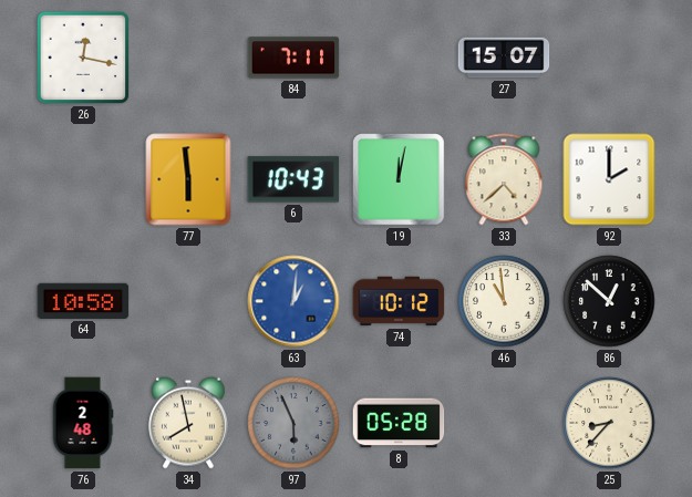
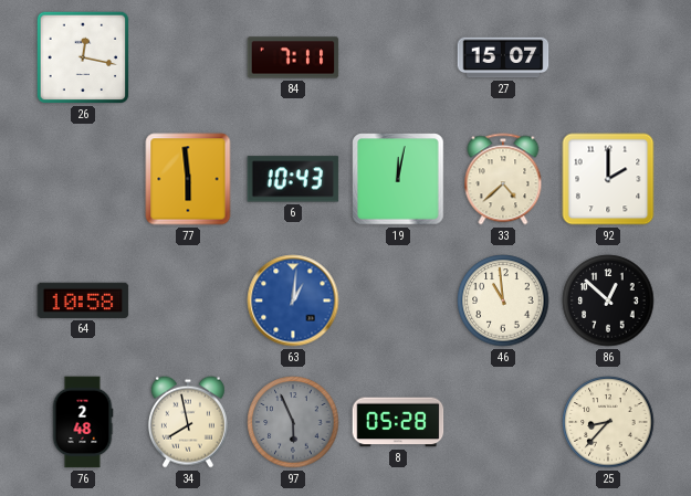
74: 10:12 -> none
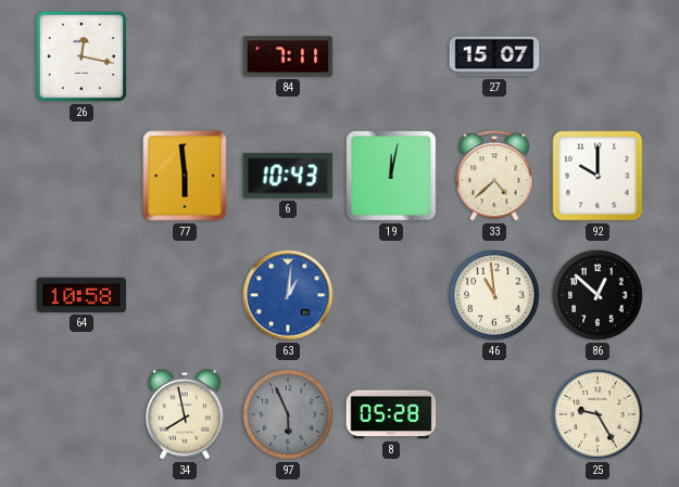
92: 2:00 -> 10:00
76: 2:48 -> none
25: 8:37 -> 9:25
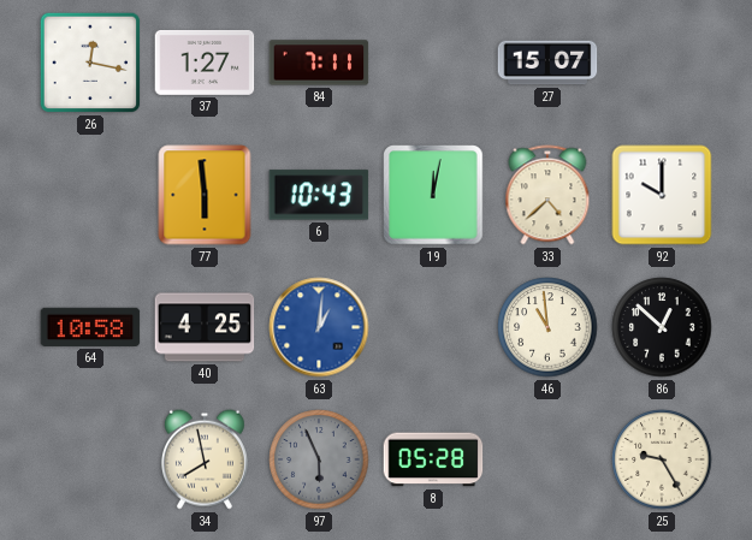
37: none -> 1:27
40: none -> 4:25
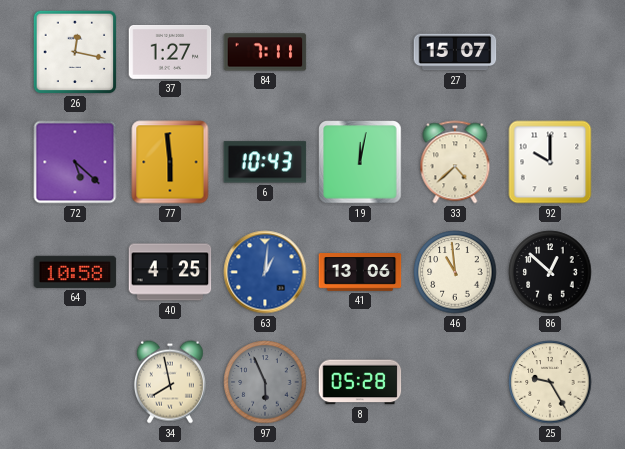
72: none -> 5:22
41: none -> 13:06
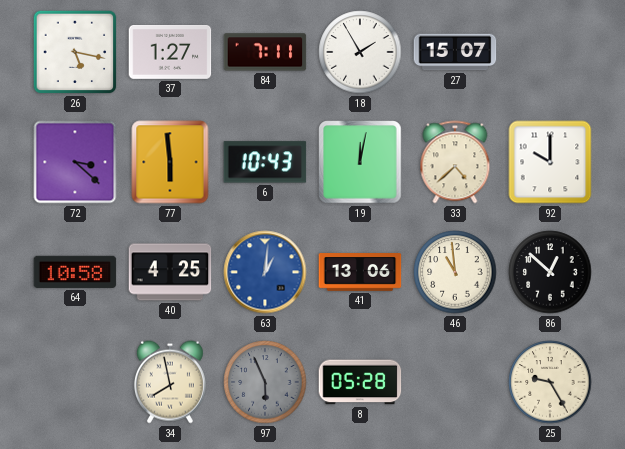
26: 12:17 -> 5:17
18: none -> 1:55
72: 5:22 -> 3:22
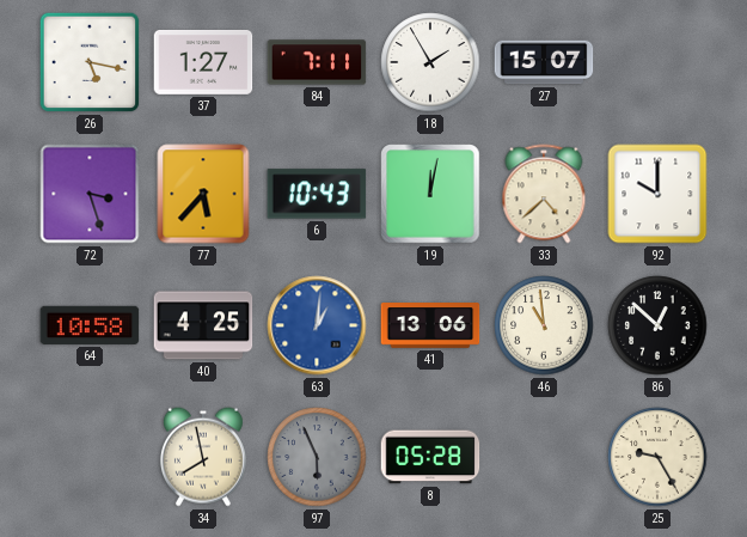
72: 3:22 -> 3:27
77: 5:59 -> 5:37
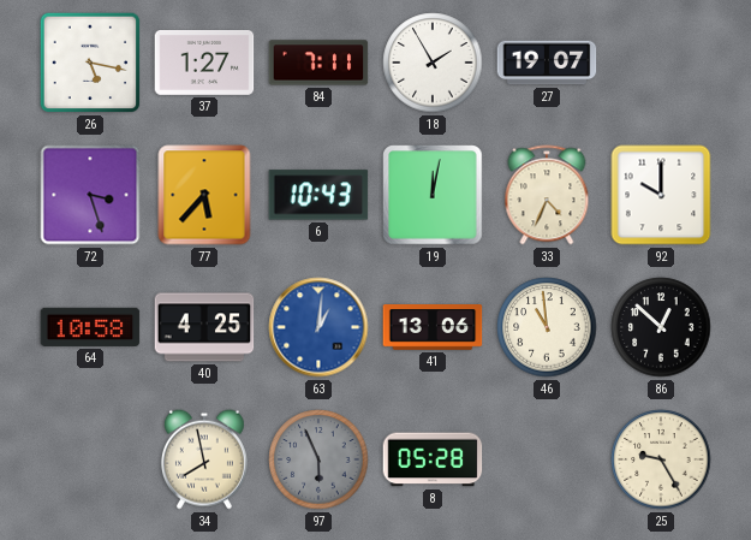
27: 15:07 -> 19:07
33: 4:38 -> 4:34
